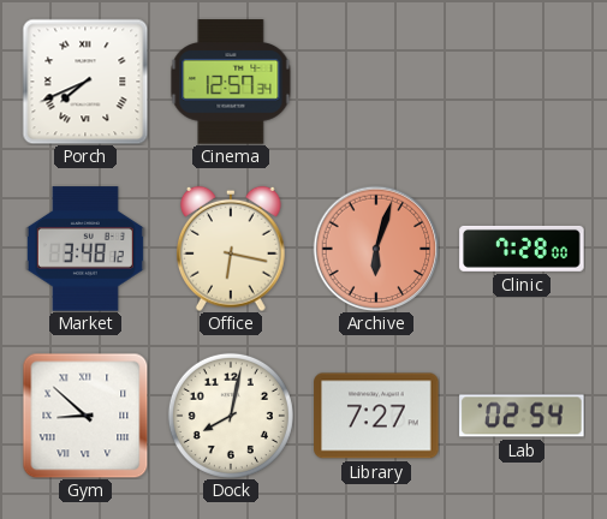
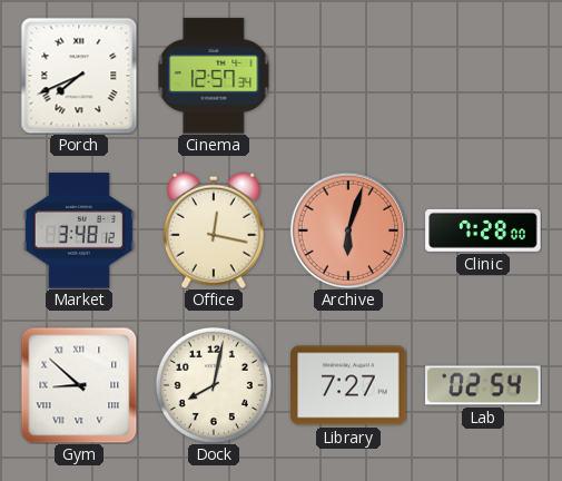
Office: 6:17 -> 12:17
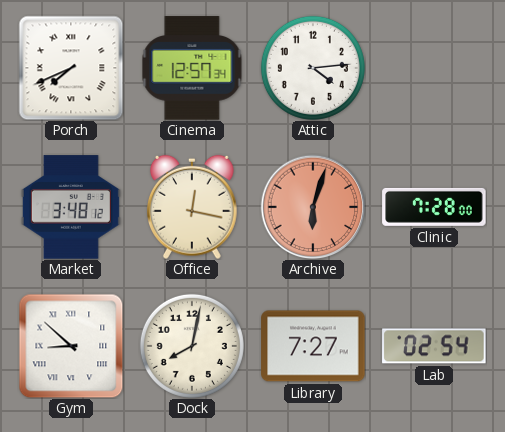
Attic: none -> 4:14
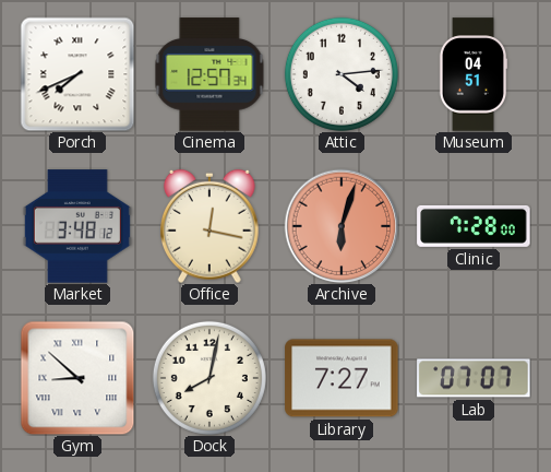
Museum: none -> 04:51
Lab: 02:54 -> 07:07
